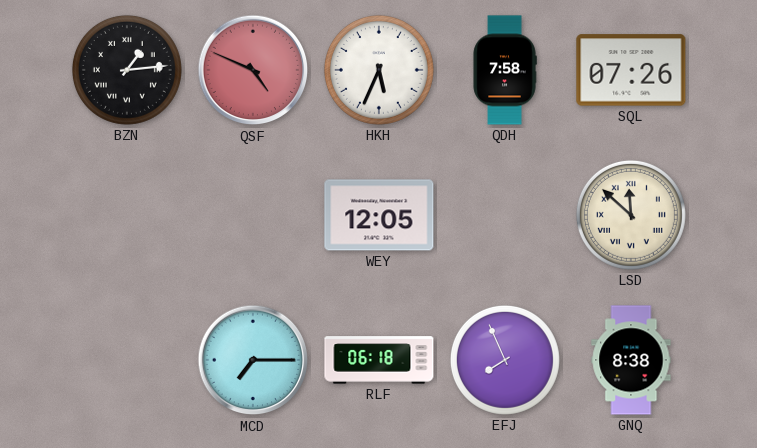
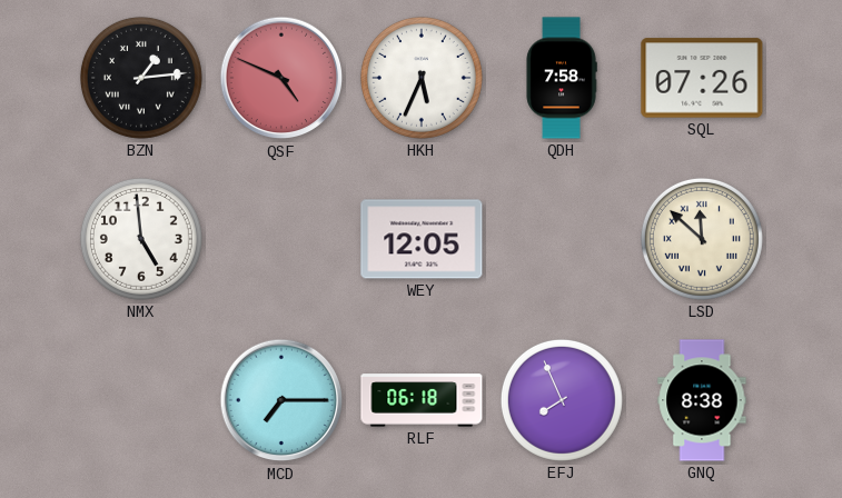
NMX: none -> 4:59
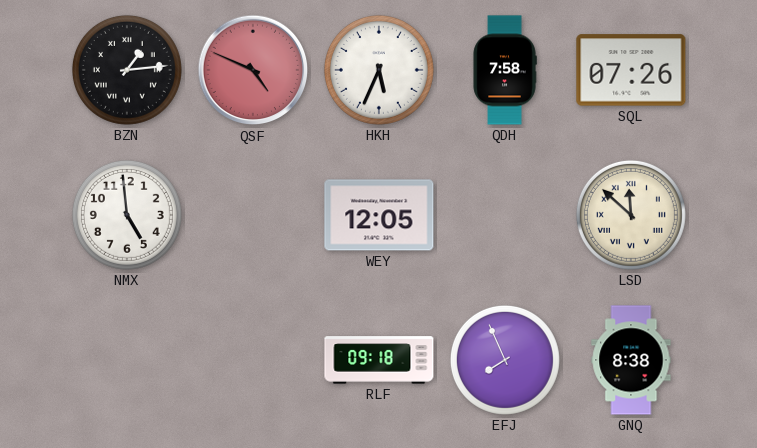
MCD: 7:15 -> none
RLF: 06:18 -> 09:18
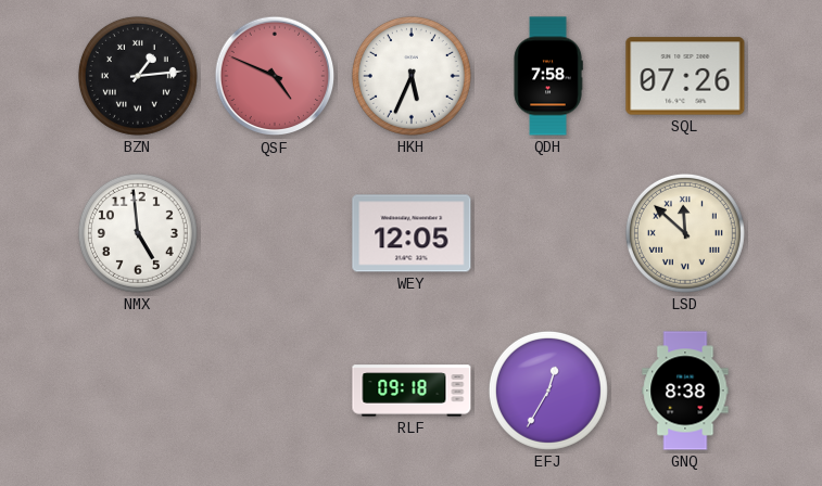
EFJ: 7:56 -> 12:35
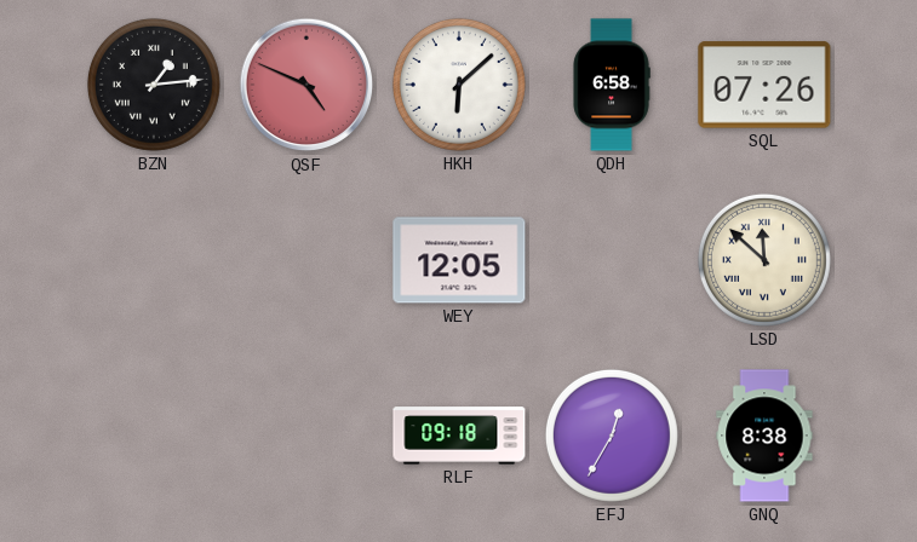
HKH: 5:34 -> 6:08
QDH: 7:58 -> 6:58
NMX: 4:59 -> none
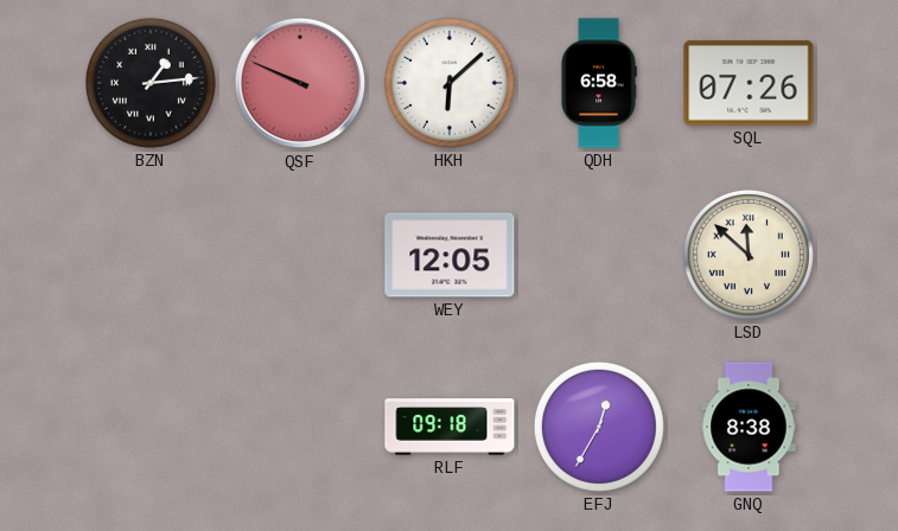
QSF: 4:49 -> 9:49
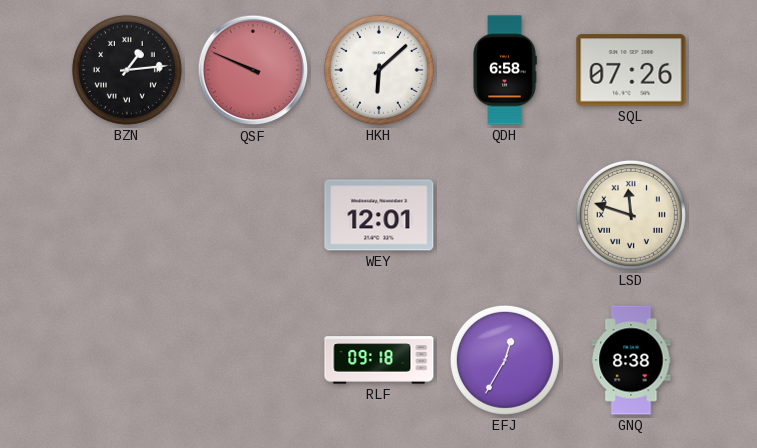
WEY: 12:05 -> 12:01
LSD: 11:52 -> 11:48
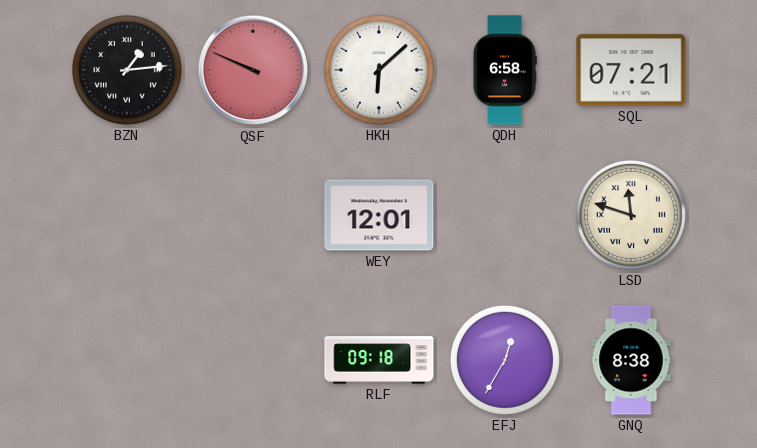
SQL: 07:26 -> 07:21
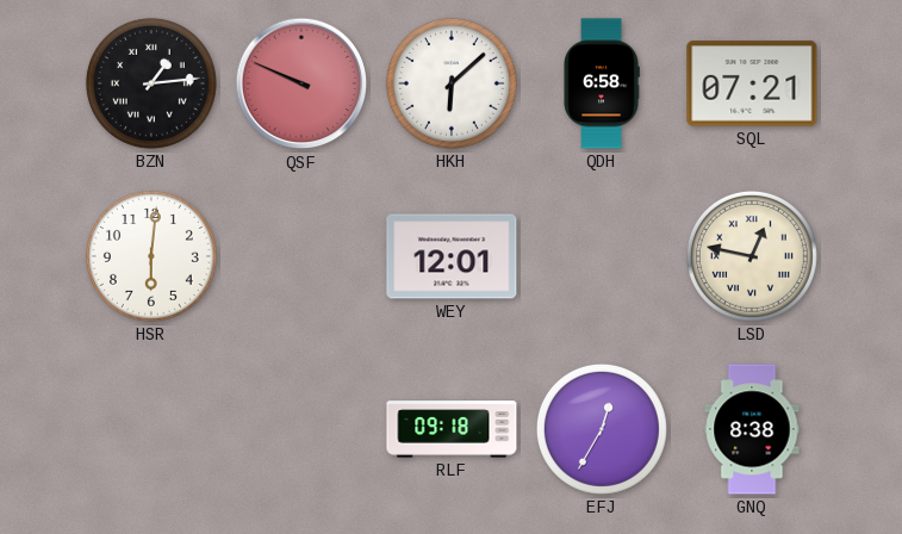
HSR: none -> 6:01
LSD: 11:48 -> 12:47
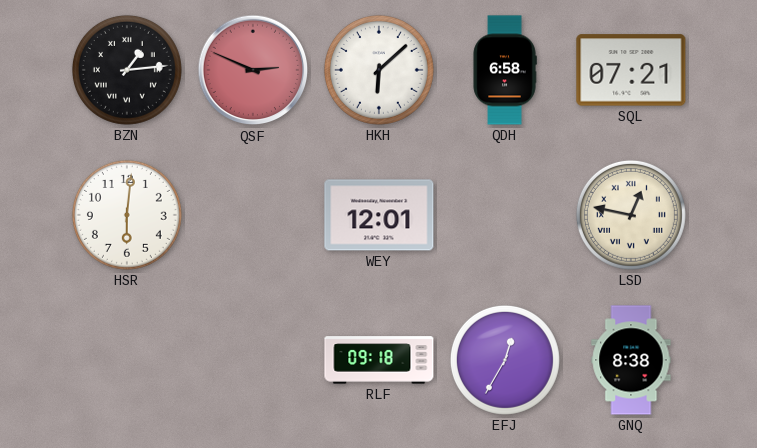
QSF: 9:49 -> 2:49
